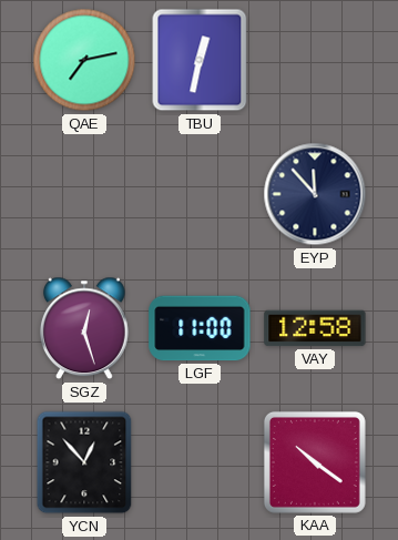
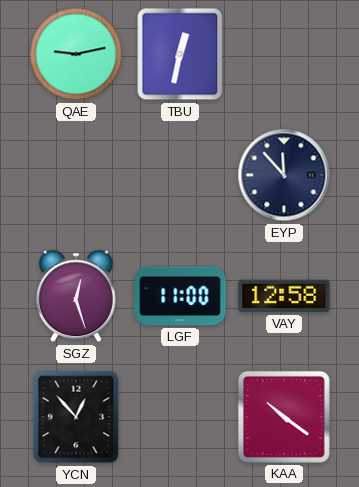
QAE: 7:13 -> 9:13
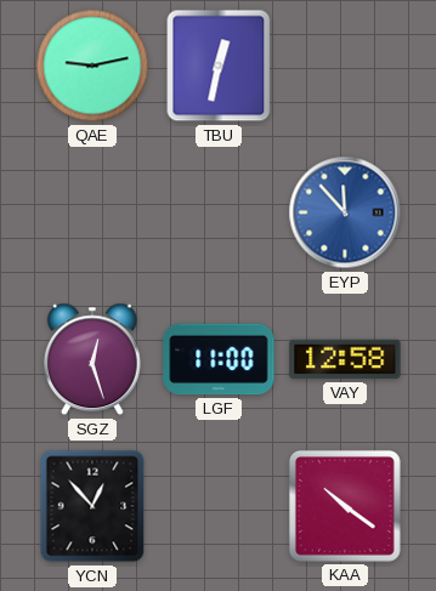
EYP dial: navy -> blue
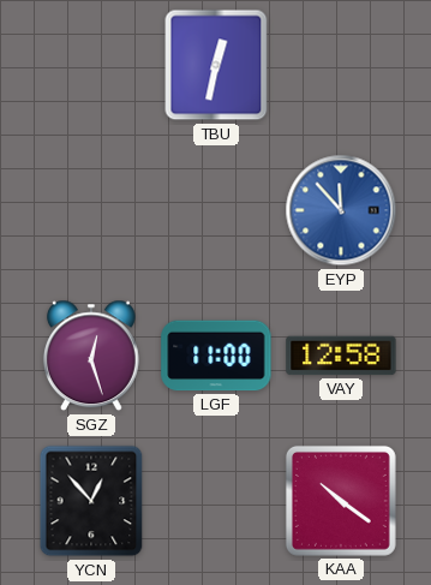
QAE: 9:13 -> none
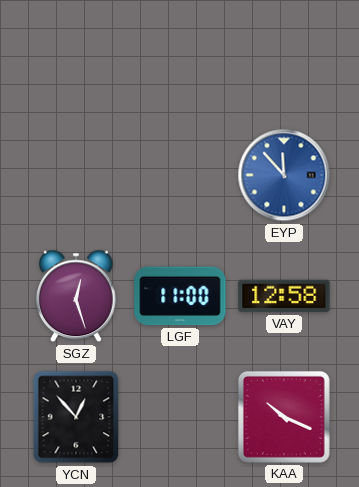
TBU: 12:32 -> none
KAA: 10:21 -> 10:19
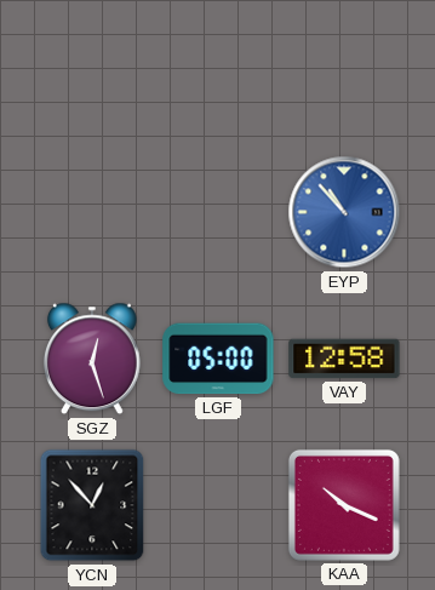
EYP: 11:53 -> 10:53
LGF: 11:00 -> 05:00
